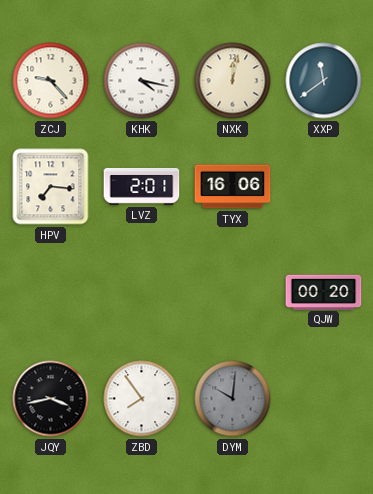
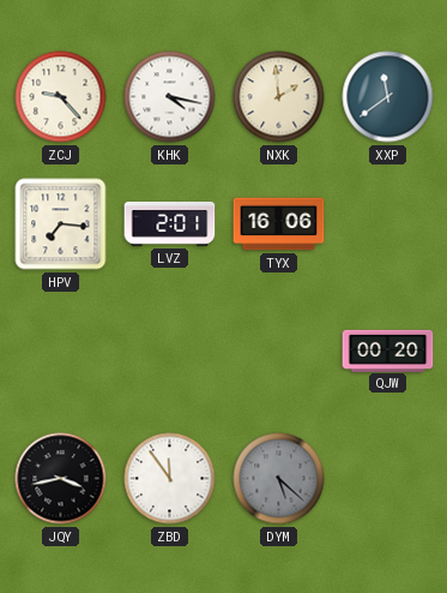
NXK: 12:02 -> 1:59
ZBD: 7:54 -> 11:54
DYM: 10:01 -> 5:22
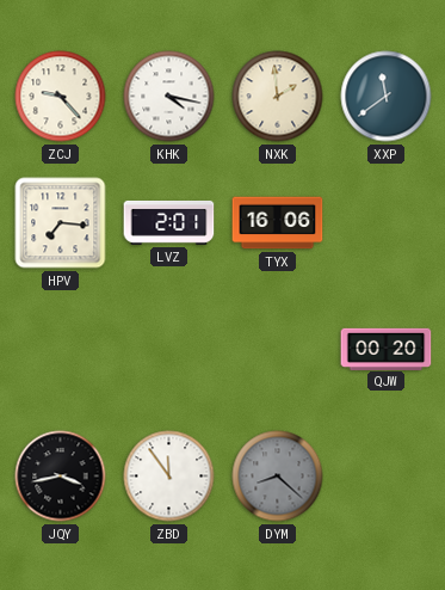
DYM: 5:22 -> 8:22
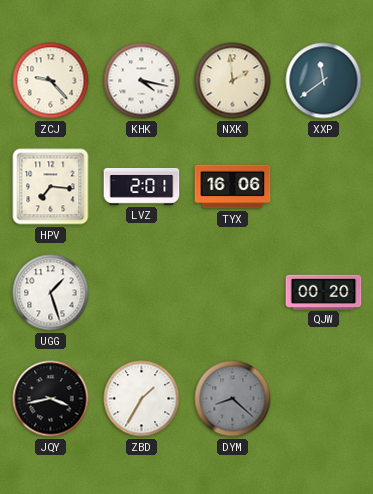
UGG: none -> 1:27
ZBD: 11:54 -> 1:35
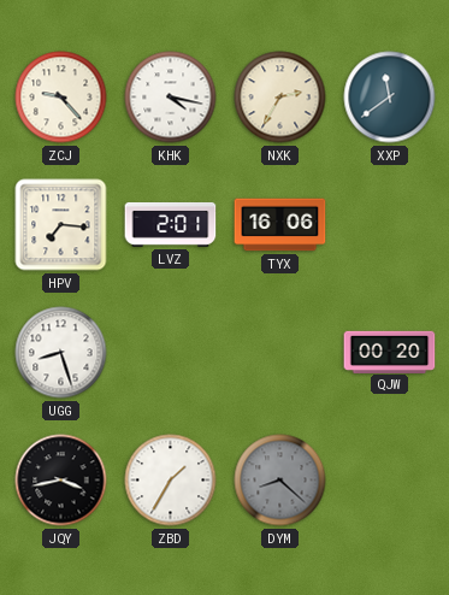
NXK: 1:59 -> 2:35
UGG: 1:27 -> 8:27
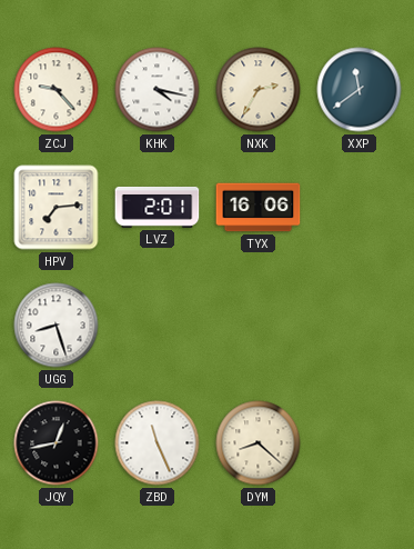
HPV: 7:16 -> 7:14
QJW: 00:20 -> none
JQY: 3:43 -> 12:43
ZBD: 1:35 -> 11:26
DYM dial: grey -> cream
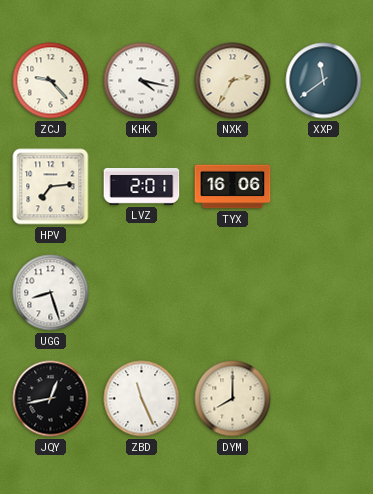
DYM: 8:22 -> 8:00
